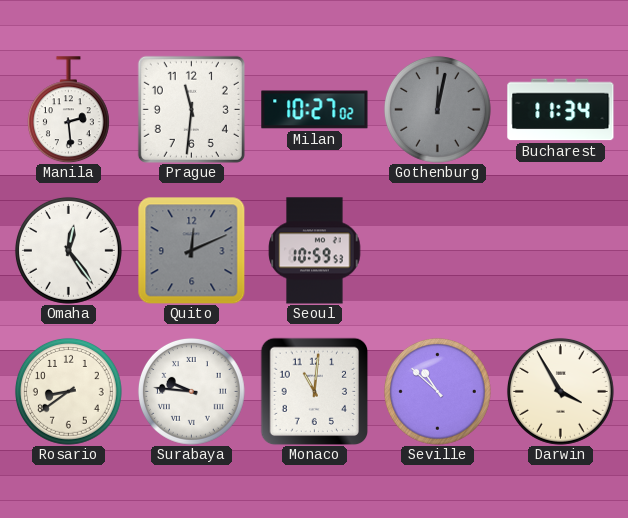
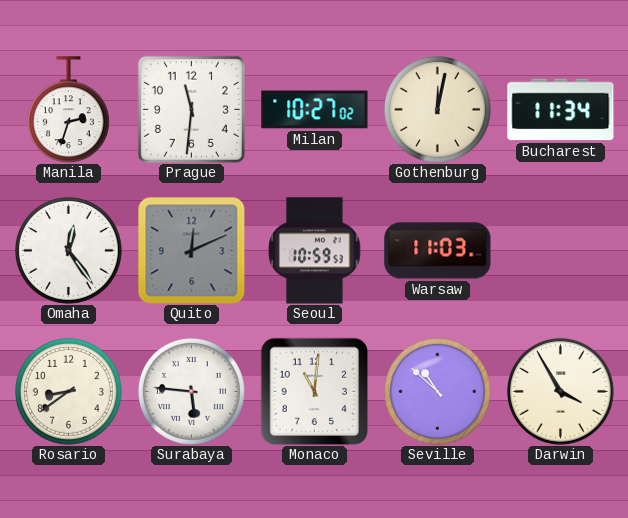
Manila: 2:29 -> 2:33
Gothenburg dial: grey -> cream
Warsaw: none -> 11:03
Surabaya: 9:46 -> 5:46
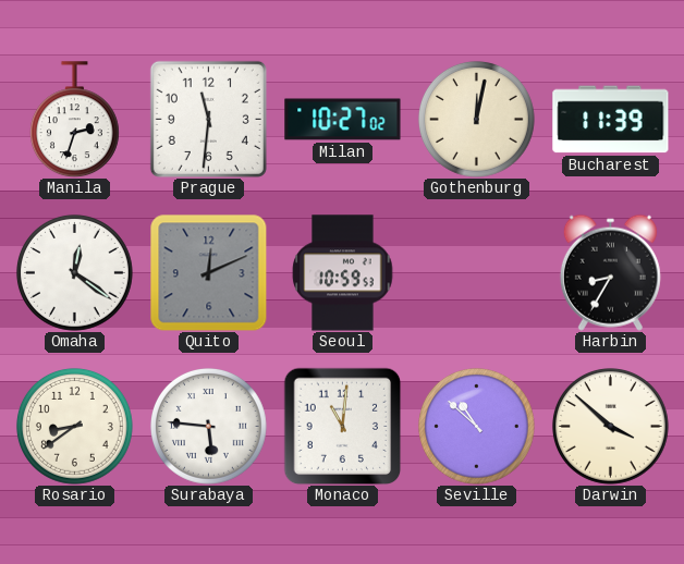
Bucharest: 11:34 -> 11:39
Omaha: 12:24 -> 12:21
Warsaw: 11:03 -> none
Harbin: none -> 8:35
Darwin: 3:55 -> 3:52
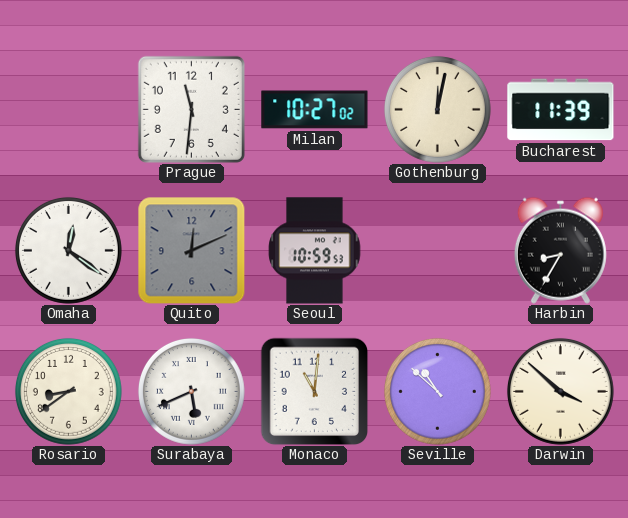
Manila: 2:33 -> none
Surabaya: 5:46 -> 5:41
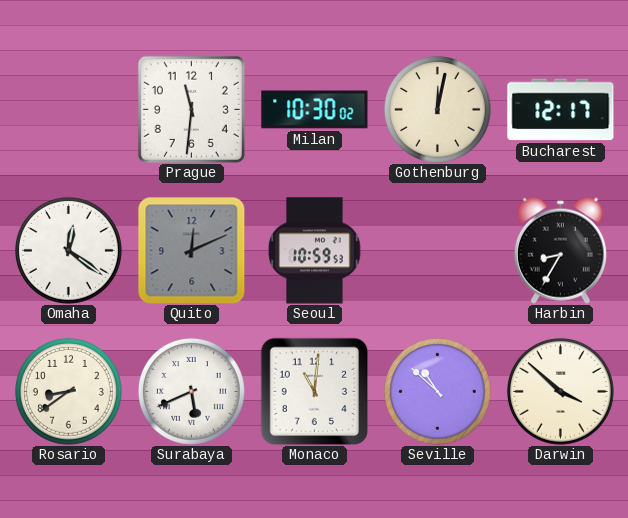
Milan: 10:27 -> 10:30
Bucharest: 11:39 -> 12:17
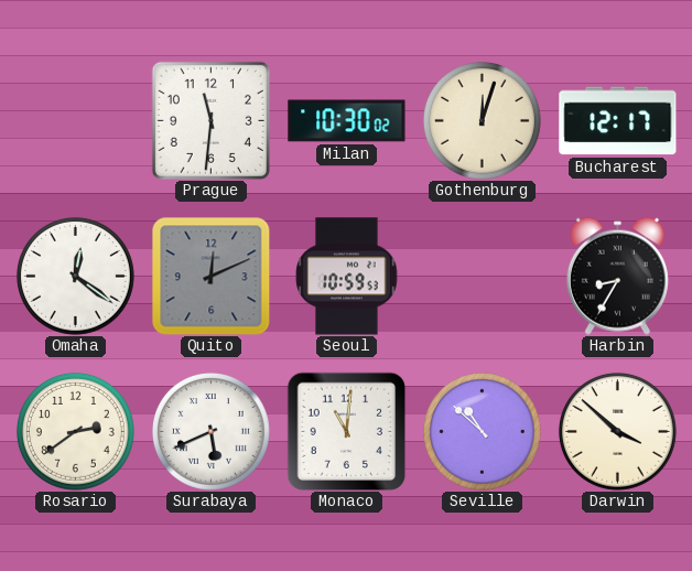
Gothenburg: 12:02 -> 12:03
Rosario: 8:39 -> 2:39
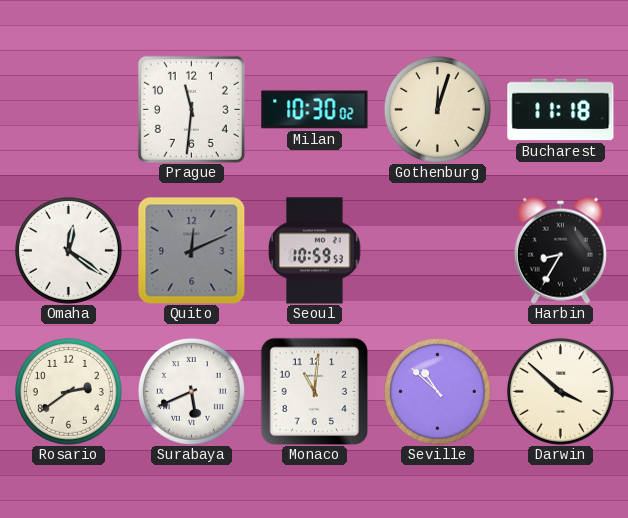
Bucharest: 12:17 -> 11:18
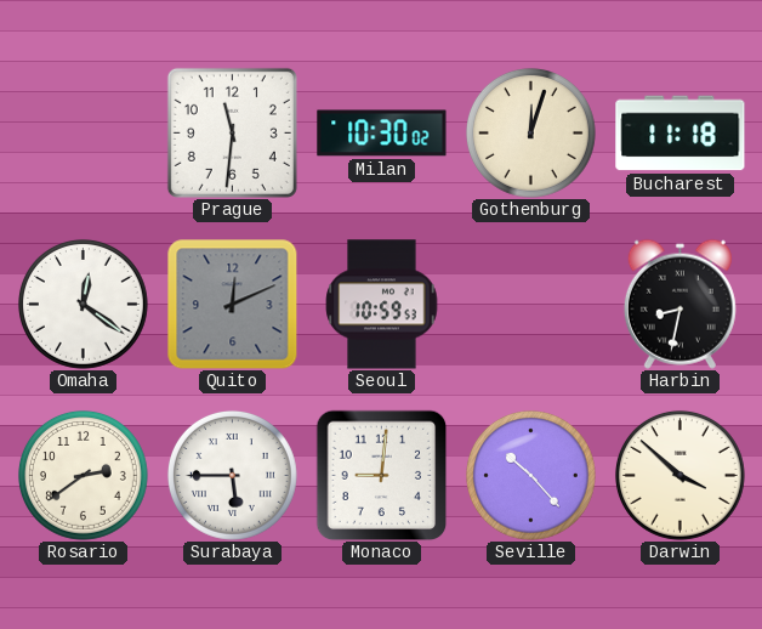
Harbin: 8:35 -> 8:32
Surabaya: 5:41 -> 5:45
Monaco: 11:01 -> 9:01
Seville: 10:52 -> 10:23
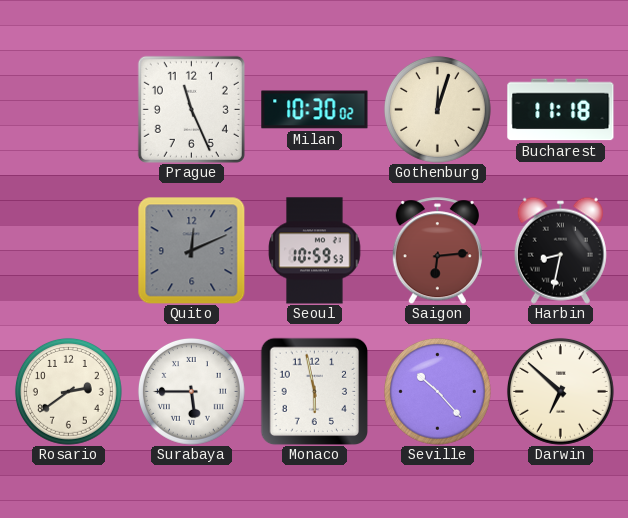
Prague: 11:31 -> 11:26
Omaha: 12:21 -> none
Saigon: none -> 6:14
Monaco: 9:01 -> 5:58
Darwin: 3:52 -> 6:52
